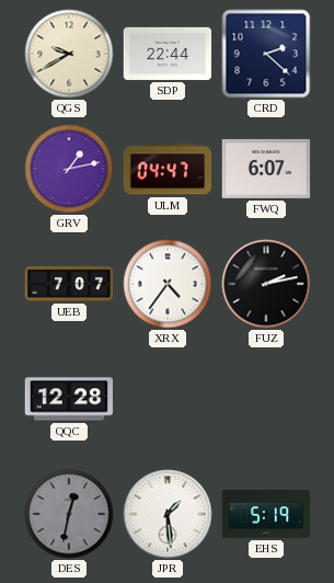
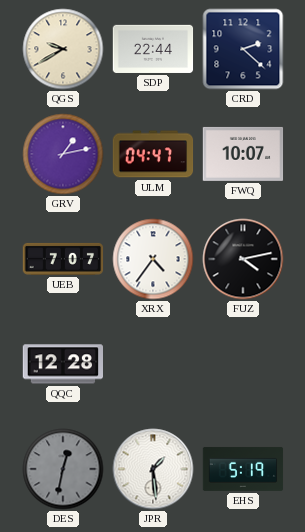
FWQ: 6:07 -> 10:07
FUZ: 2:13 -> 4:13
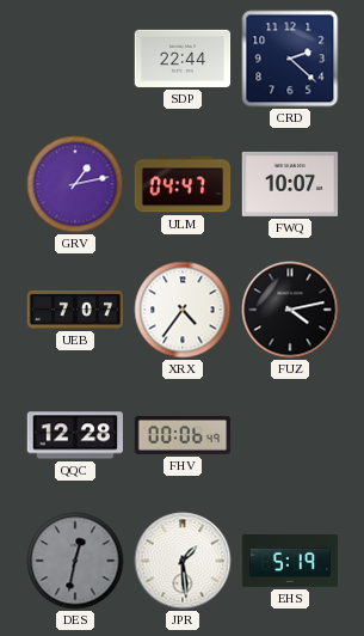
QGS: 9:40 -> none
FHV: none -> 00:06
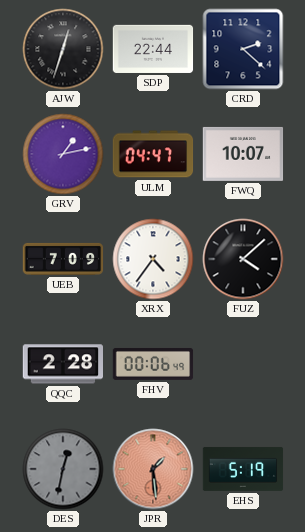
AJW: none -> 12:33
UEB: 7:07 -> 7:09
FUZ: 4:13 -> 4:08
QQC: 12:28 -> 2:28
JPR dial: white -> salmon
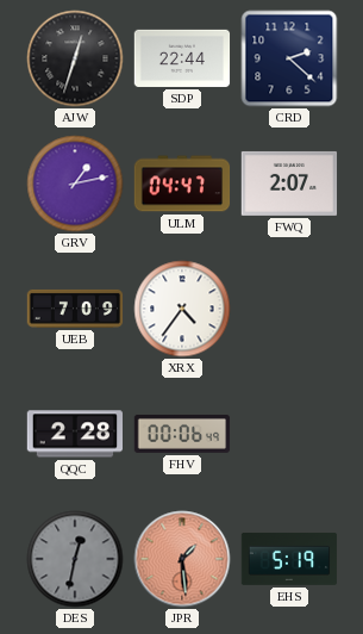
FWQ: 10:07 -> 2:07
FUZ: 4:08 -> none
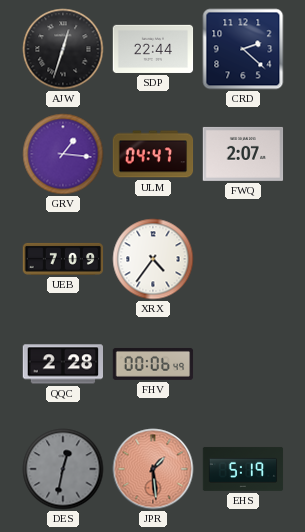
GRV: 1:13 -> 1:16
